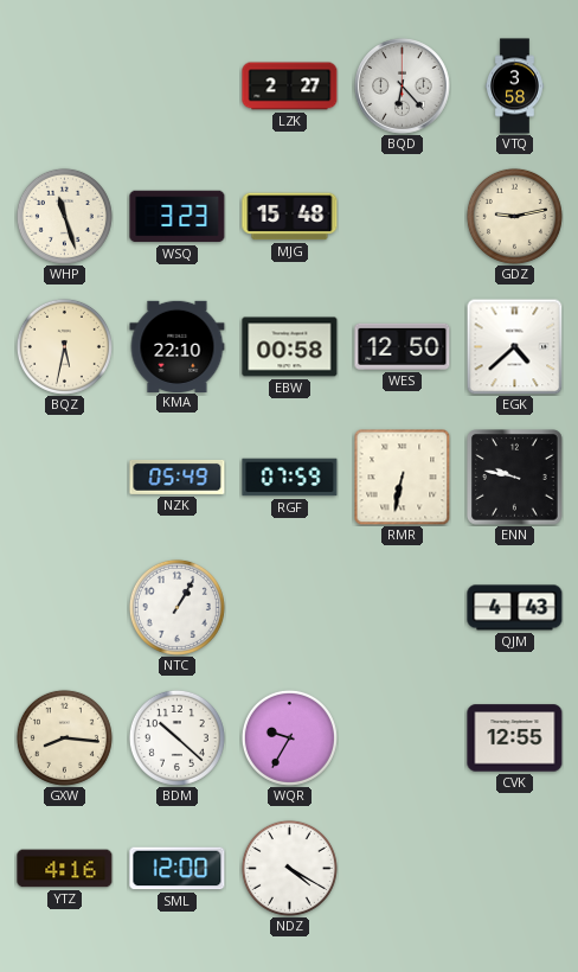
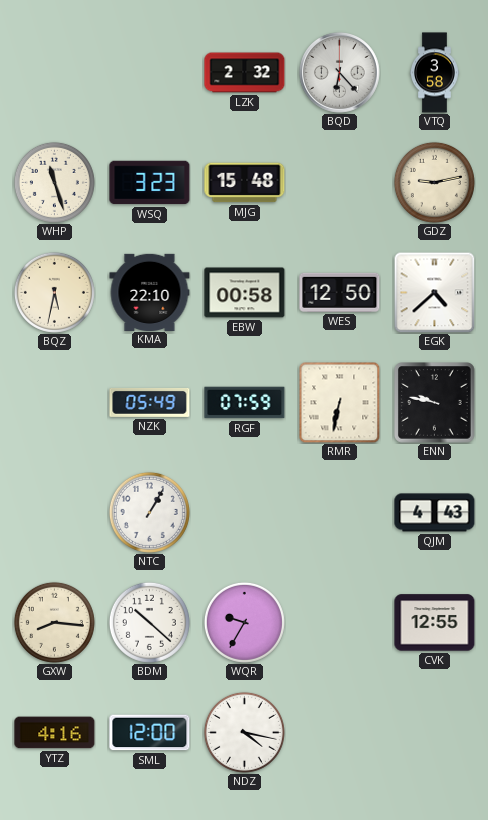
LZK: 2:27 -> 2:32
NDZ: 4:20 -> 4:17
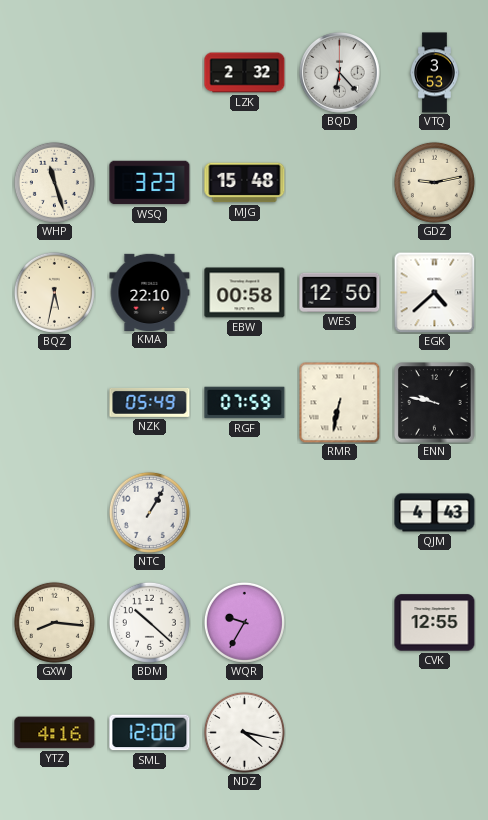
VTQ: 3:58 -> 3:53
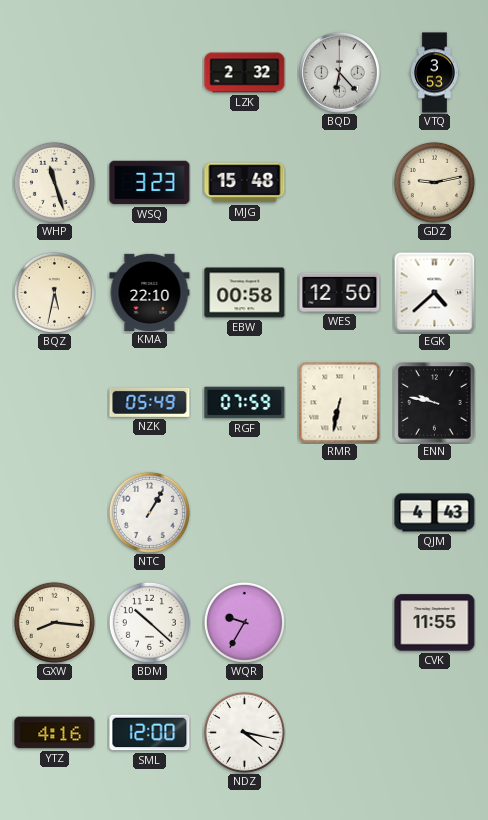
CVK: 12:55 -> 11:55
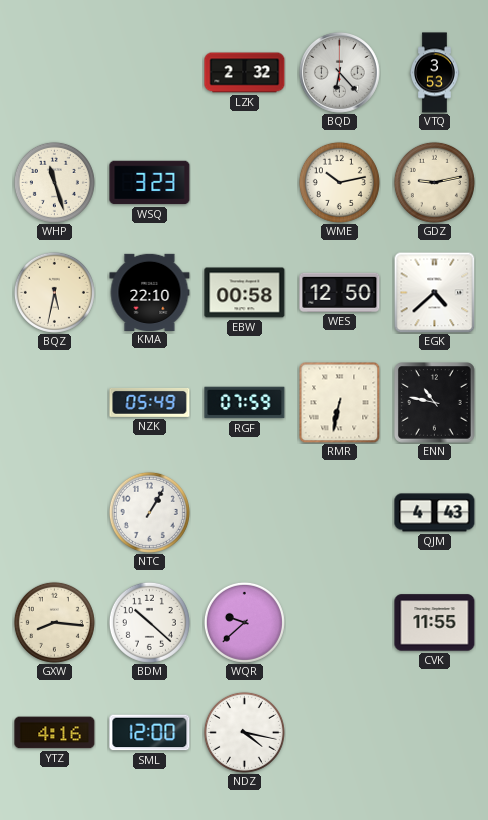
MJG: 15:48 -> none
WME: none -> 10:13
ENN: 9:47 -> 10:47
WQR: 9:35 -> 9:38
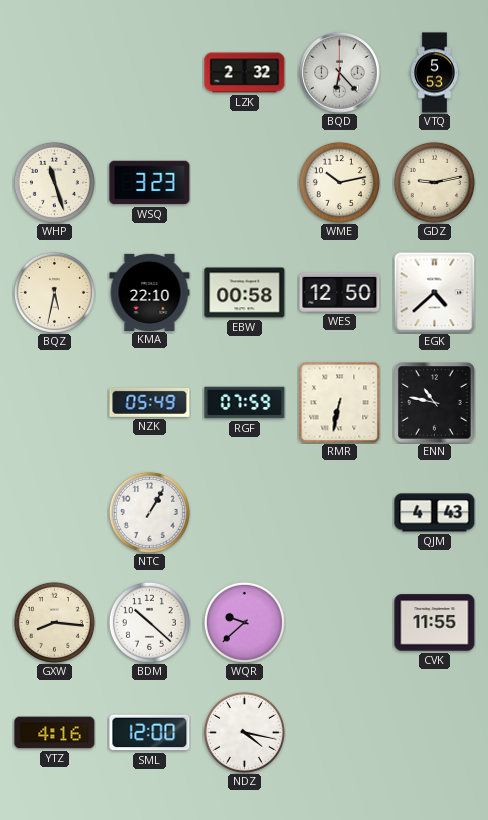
VTQ: 3:53 -> 5:53
